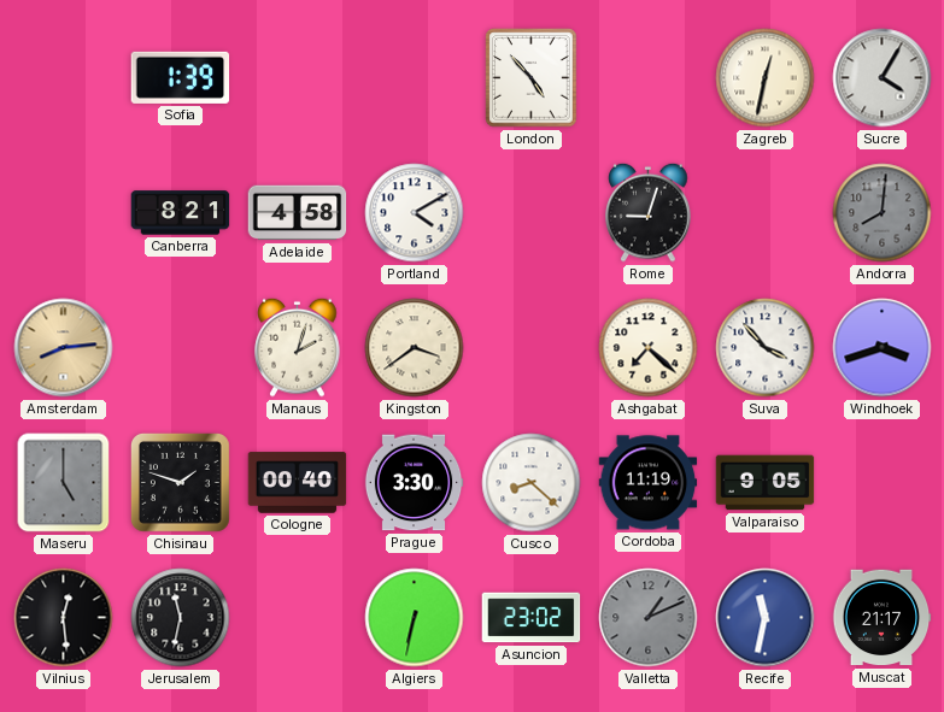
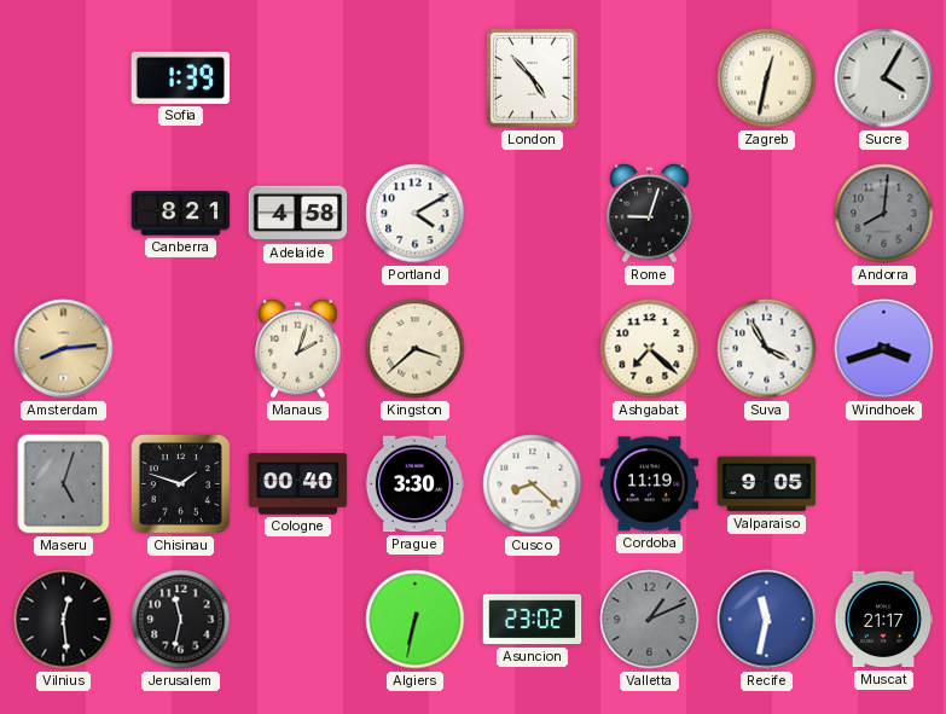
Kingston: 3:39 -> 3:38
Suva: 3:53 -> 3:55
Maseru: 5:00 -> 5:03
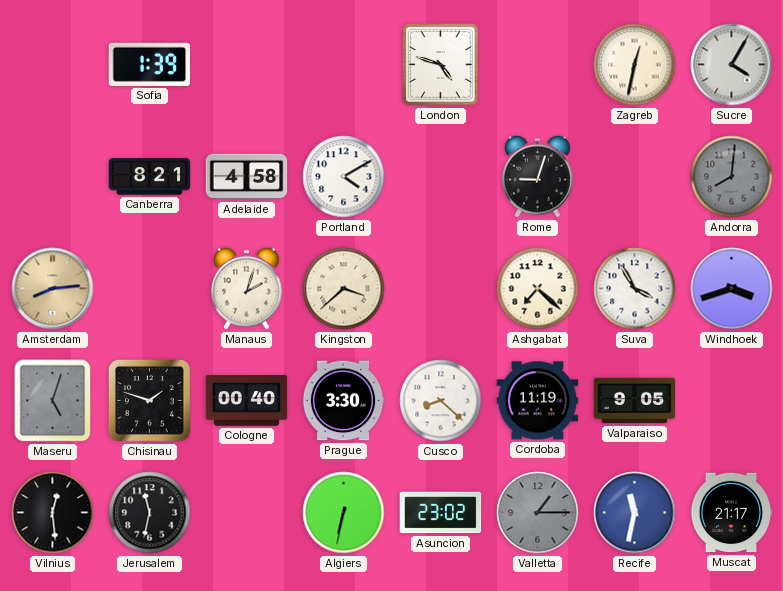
London: 4:53 -> 4:48
Valletta: 1:11 -> 1:15
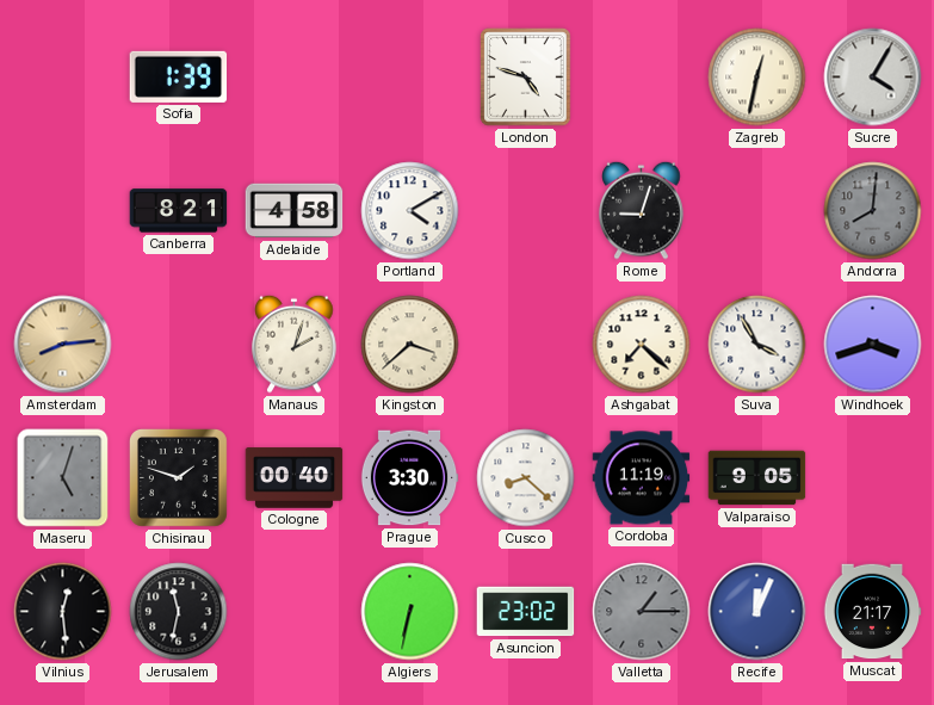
Recife: 11:32 -> 12:04
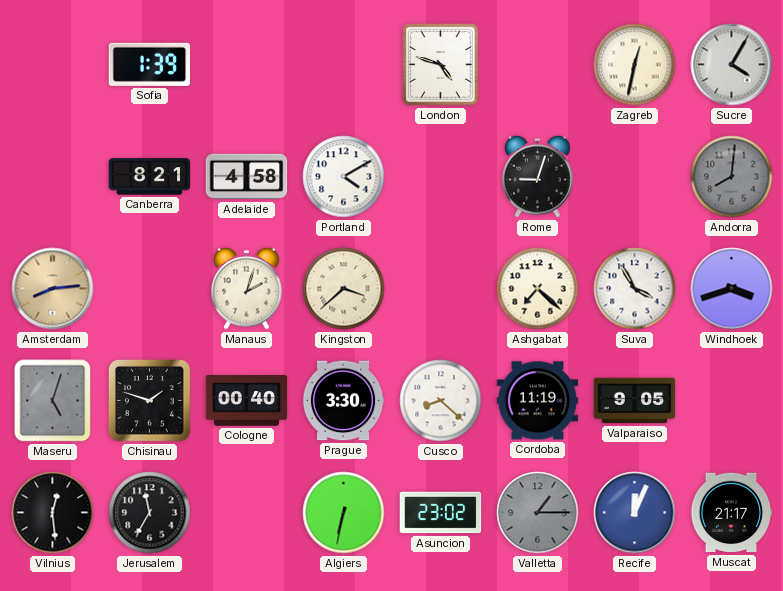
Jerusalem: 11:32 -> 11:35
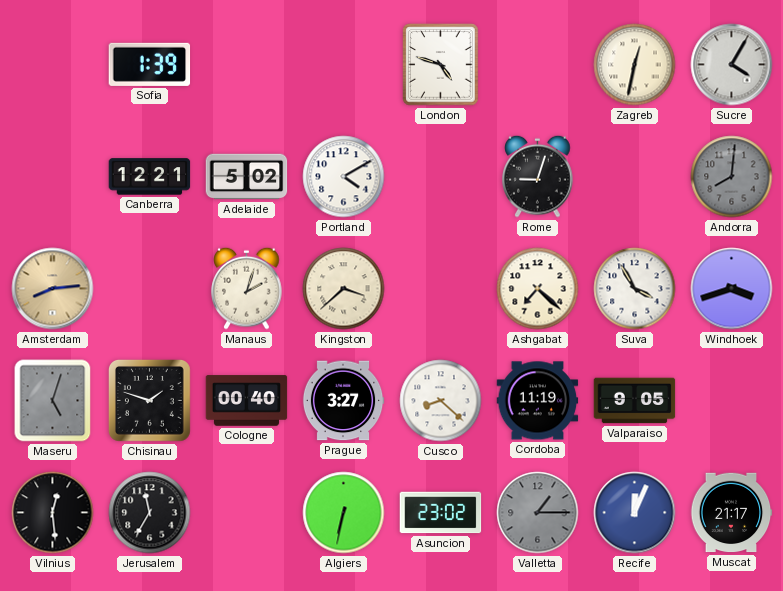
Canberra: 8:21 -> 12:21
Adelaide: 4:58 -> 5:02
Prague: 3:30 -> 3:27
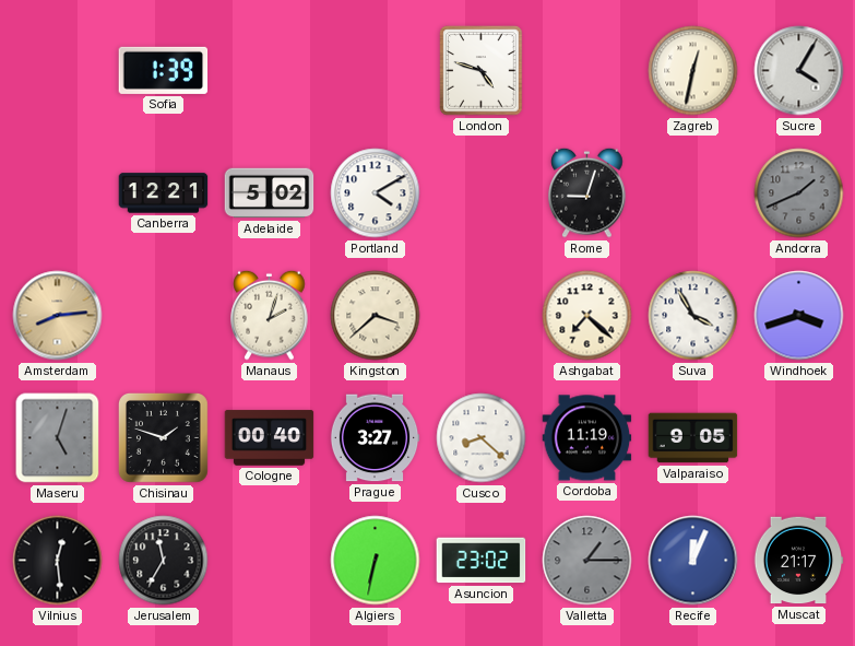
Andorra: 8:01 -> 1:41
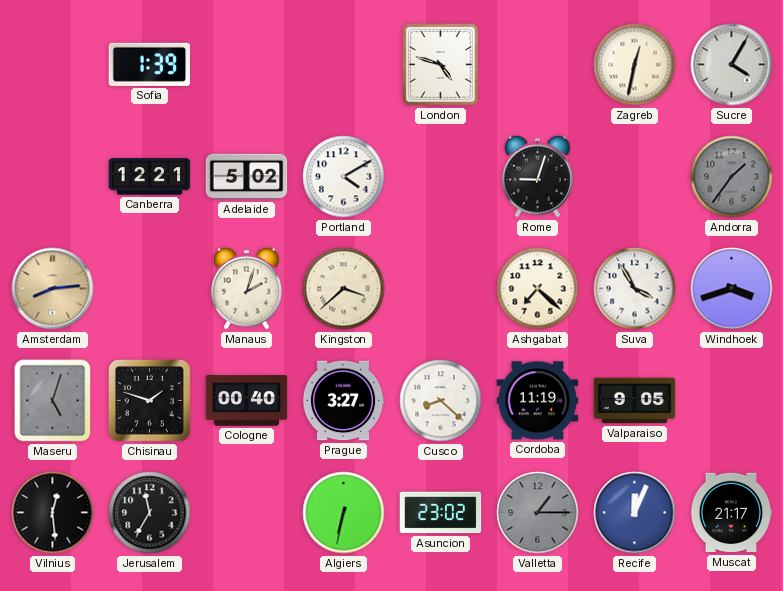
Andorra: 1:41 -> 1:36
